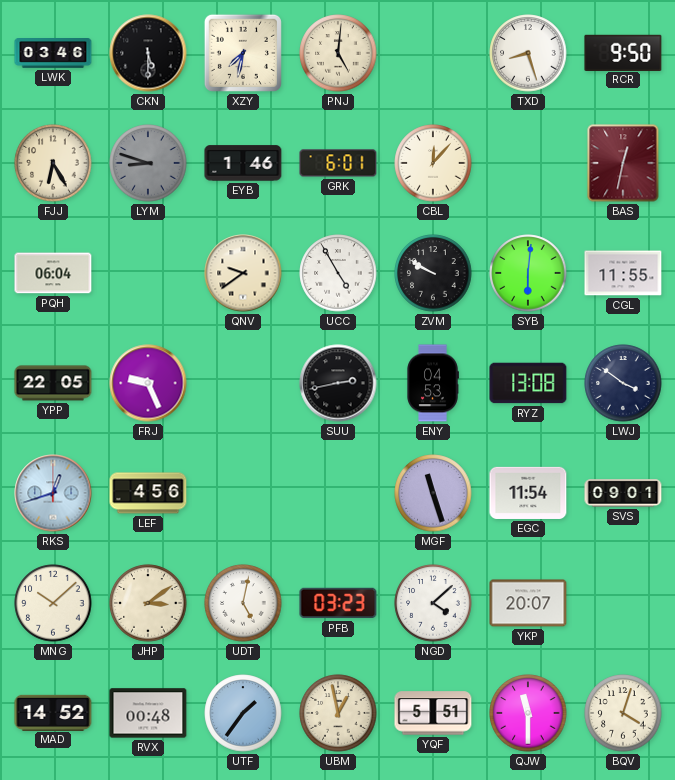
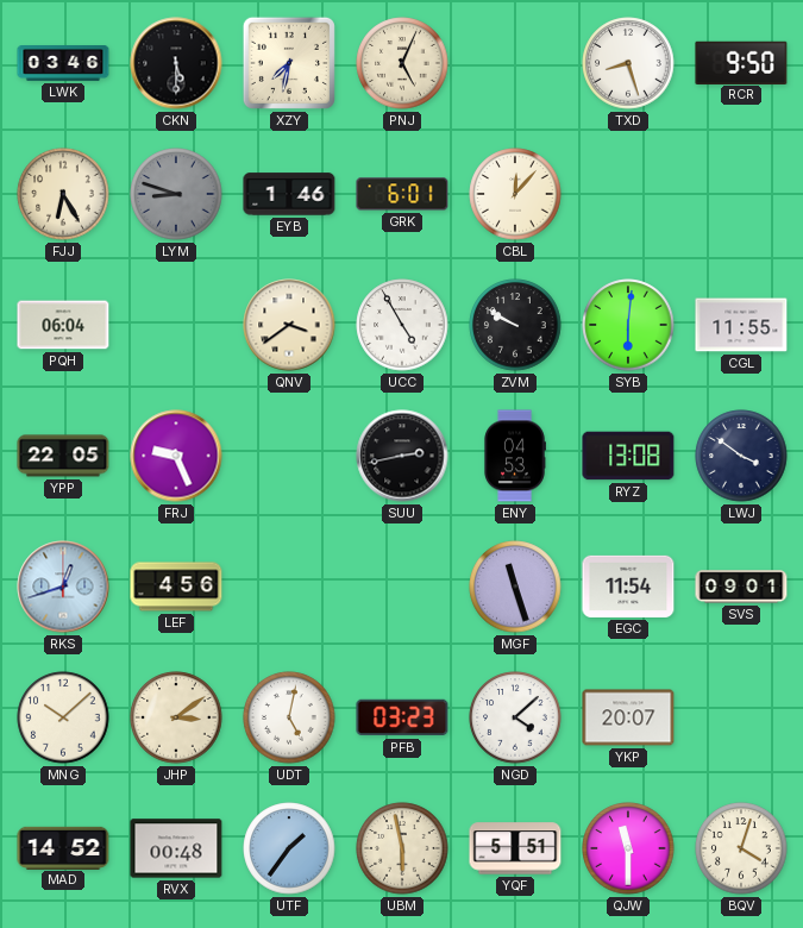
PNJ: 5:01 -> 5:04
BAS: 12:32 -> none
QNV: 9:39 -> 3:39
UBM: 12:58 -> 5:58
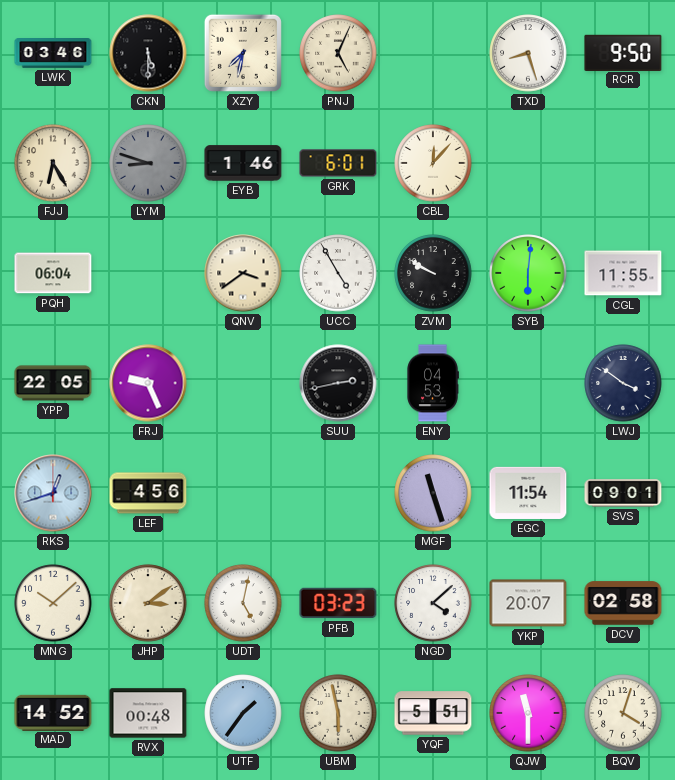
RYZ: 13:08 -> none
DCV: none -> 02:58
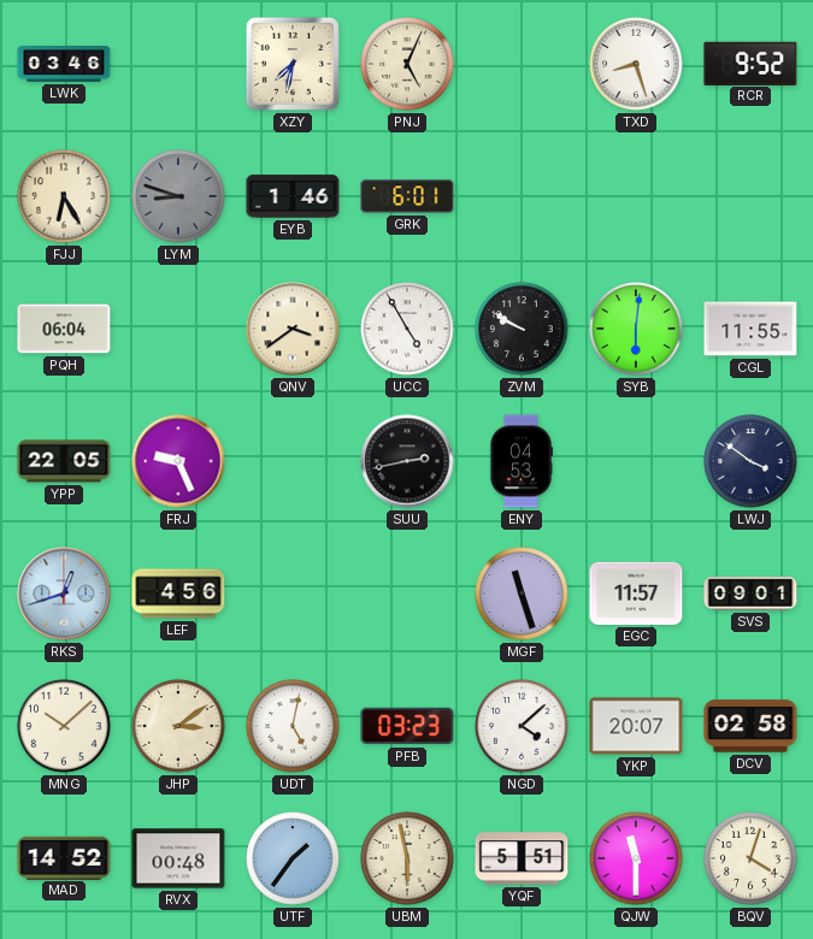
CKN: 5:30 -> none
RCR: 9:50 -> 9:52
CBL: 12:07 -> none
EGC: 11:54 -> 11:57
